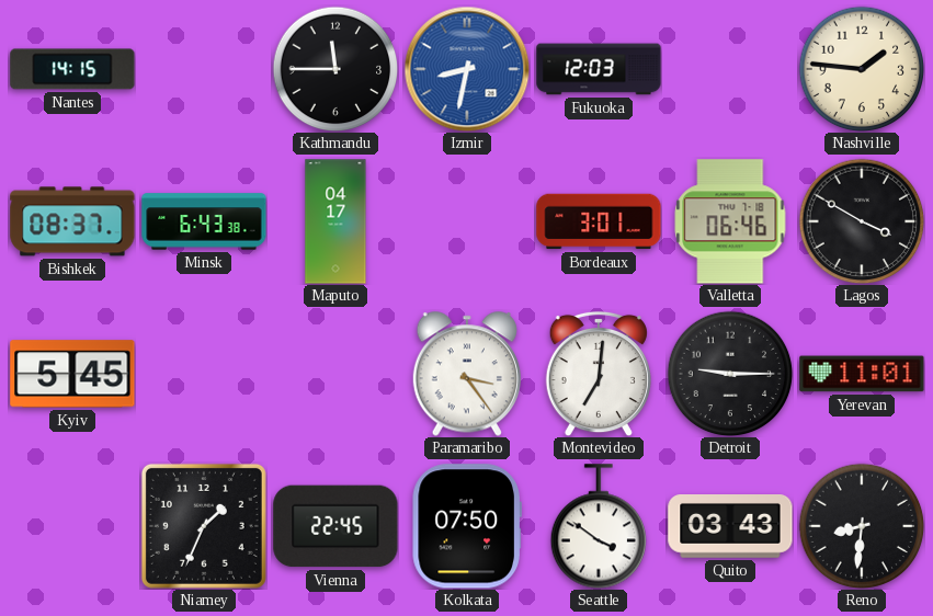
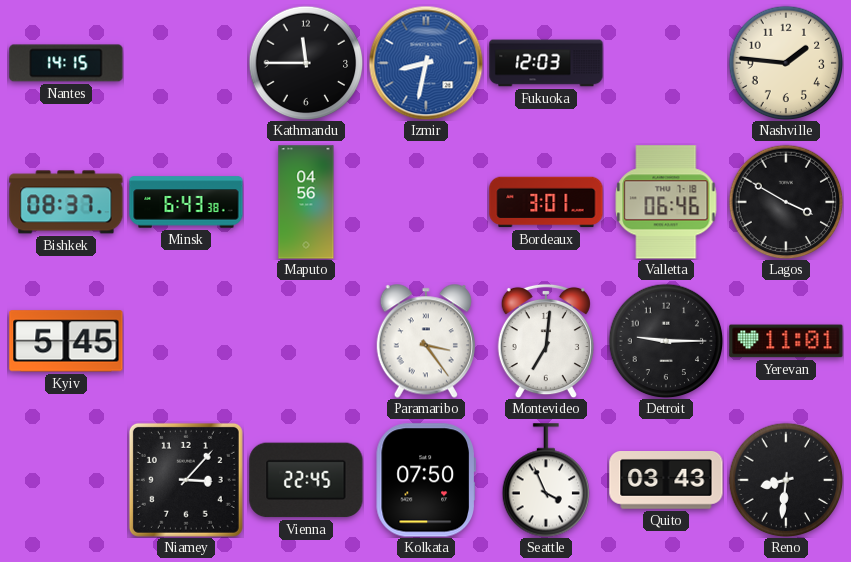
Maputo: 04:17 -> 04:56
Niamey: 1:34 -> 3:07
Seattle: 3:51 -> 3:56
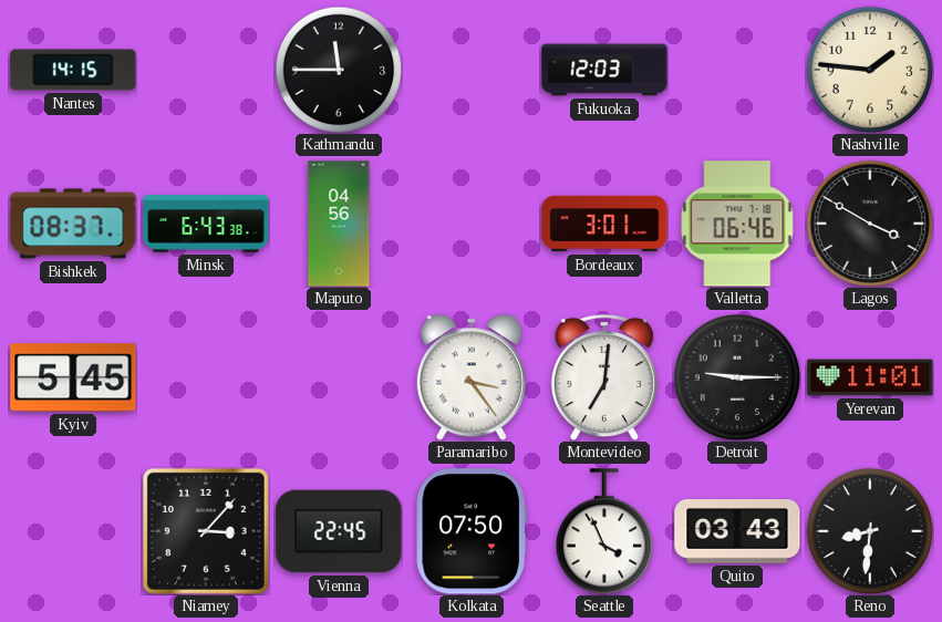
Izmir: 8:32 -> none
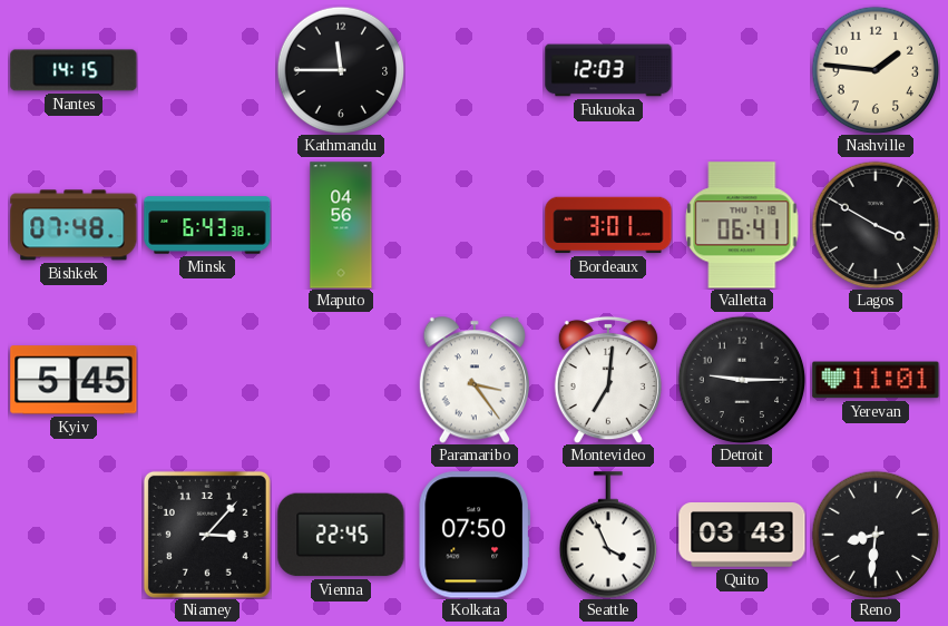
Bishkek: 08:37 -> 07:48
Valletta: 06:46 -> 06:41
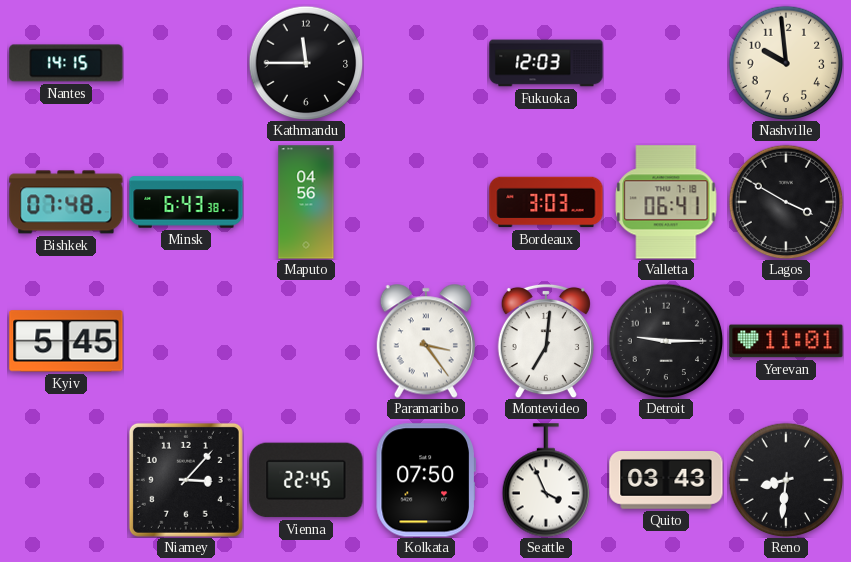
Nashville: 1:46 -> 9:59
Bordeaux: 3:01 -> 3:03
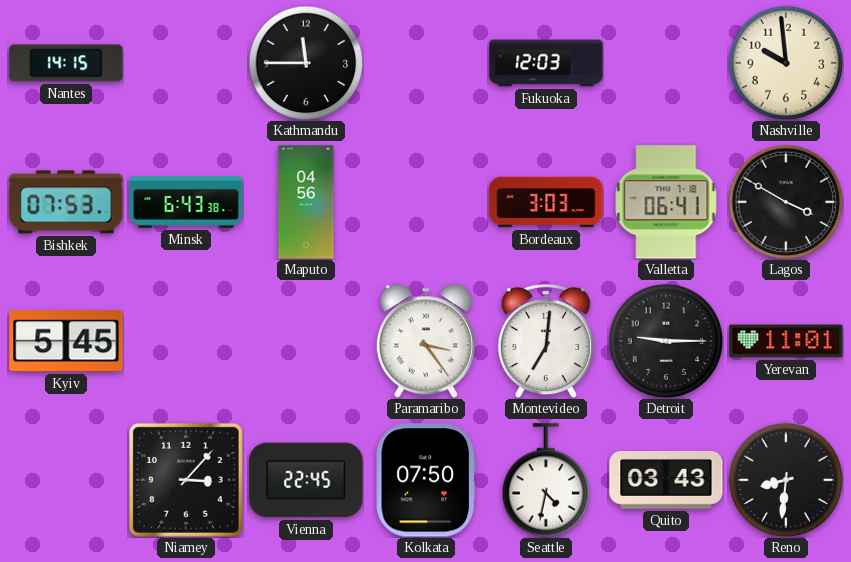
Bishkek: 07:48 -> 07:53
Seattle: 3:56 -> 4:32
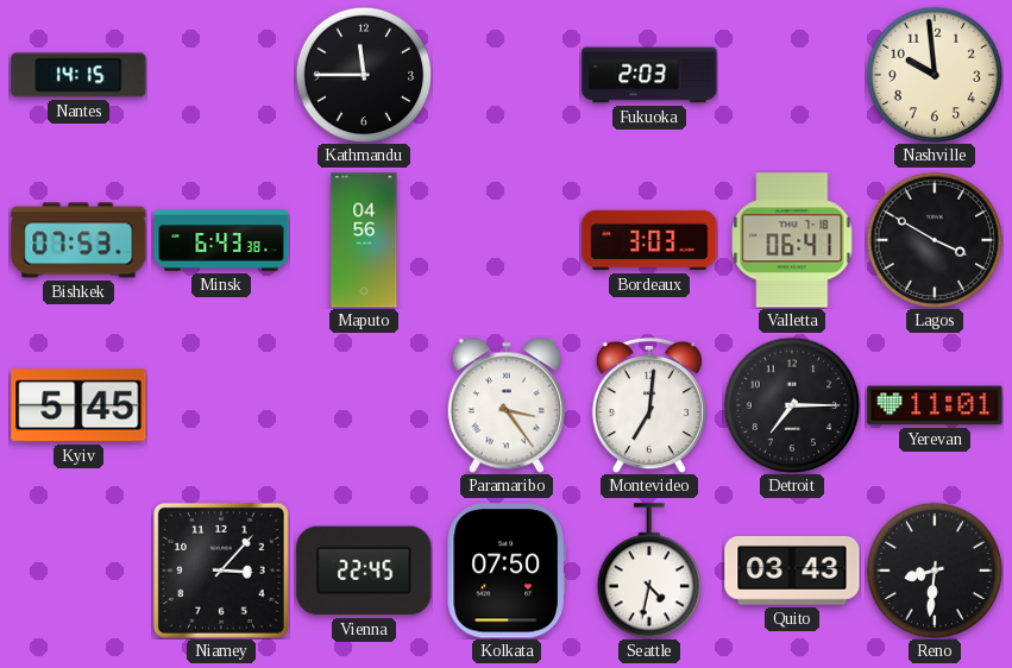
Fukuoka: 12:03 -> 2:03
Detroit: 9:15 -> 7:15
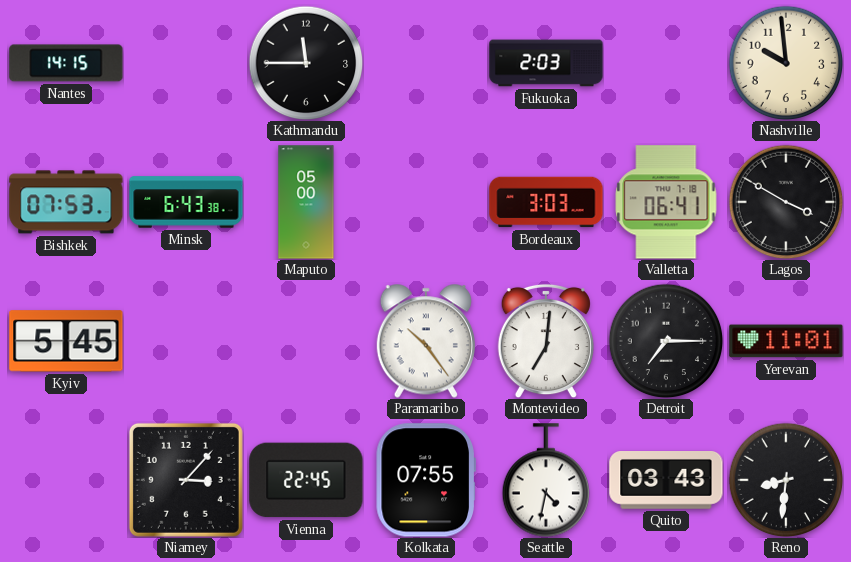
Maputo: 04:56 -> 05:00
Paramaribo: 3:24 -> 10:24
Kolkata: 07:50 -> 07:55
